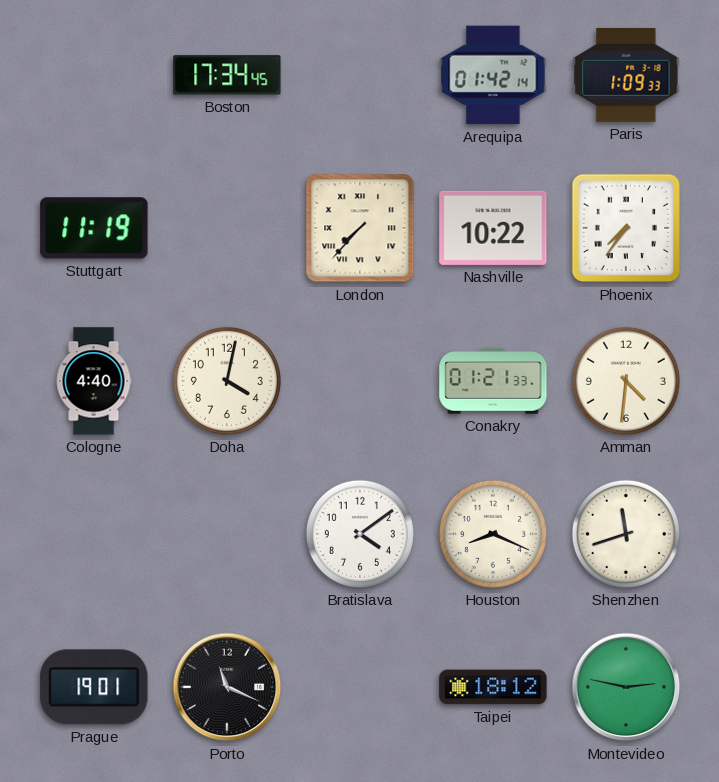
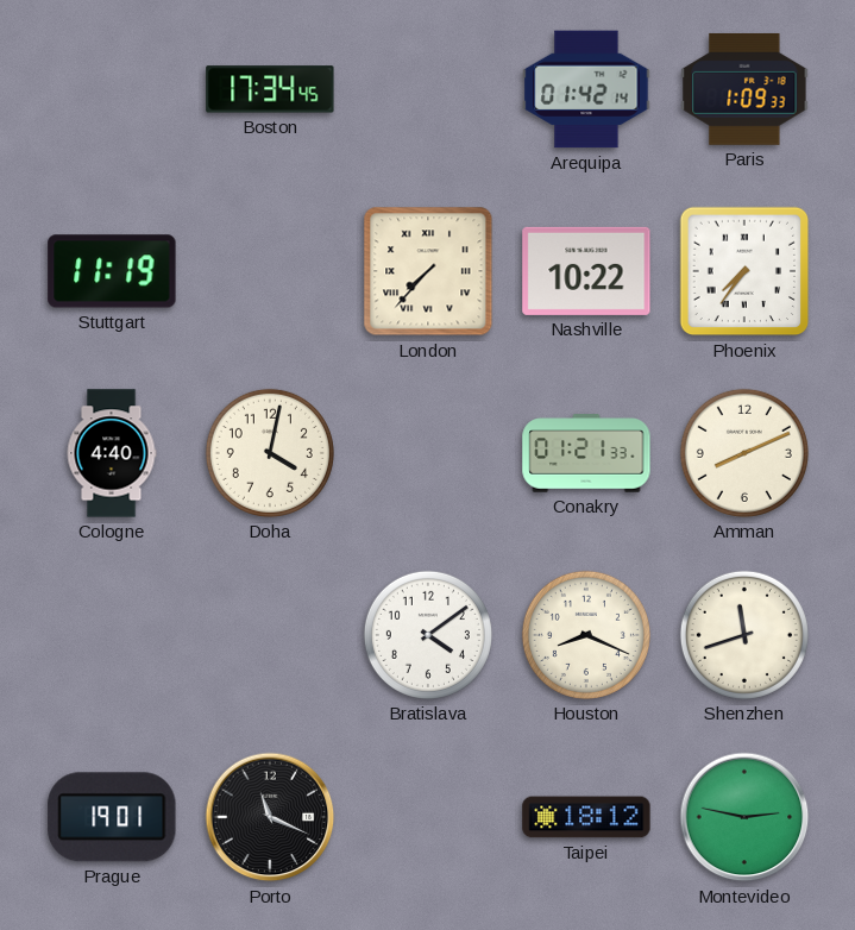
Amman: 4:31 -> 8:11
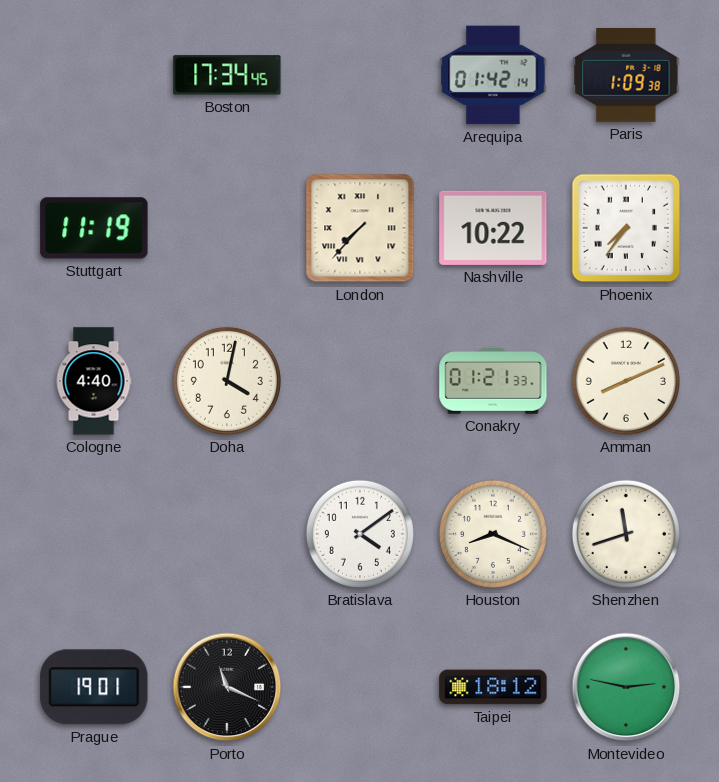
Paris: 1:09:33 -> 1:09:38
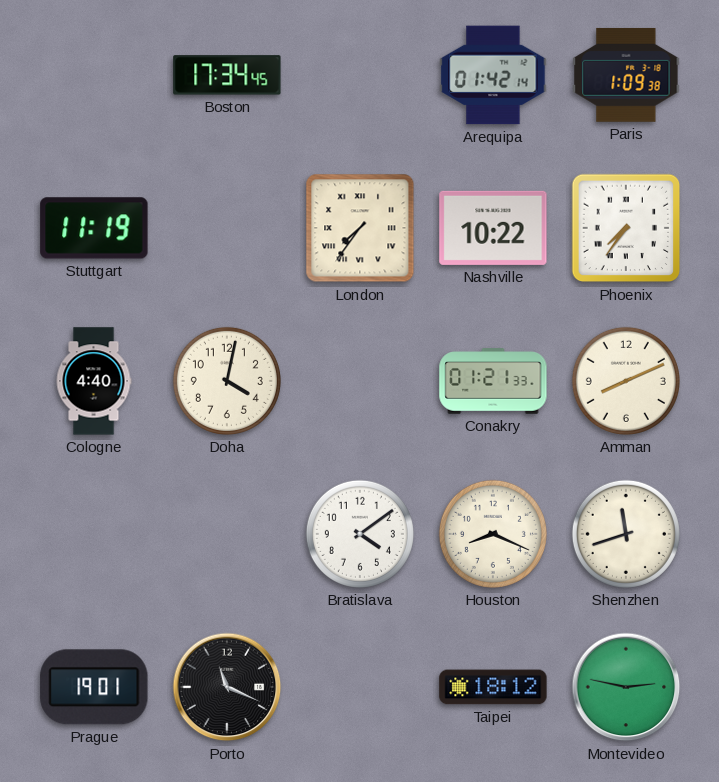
London: 7:37 -> 7:36
